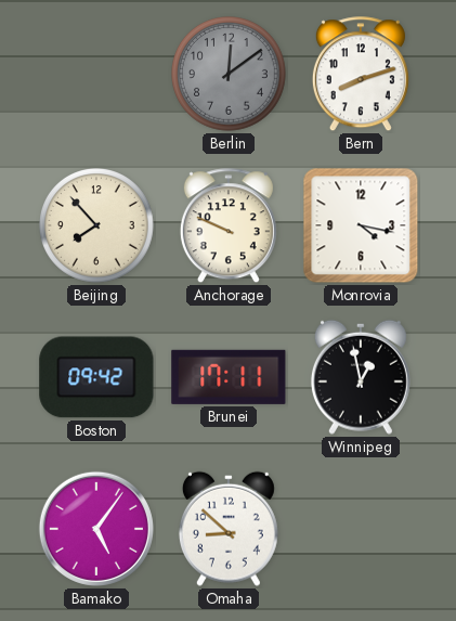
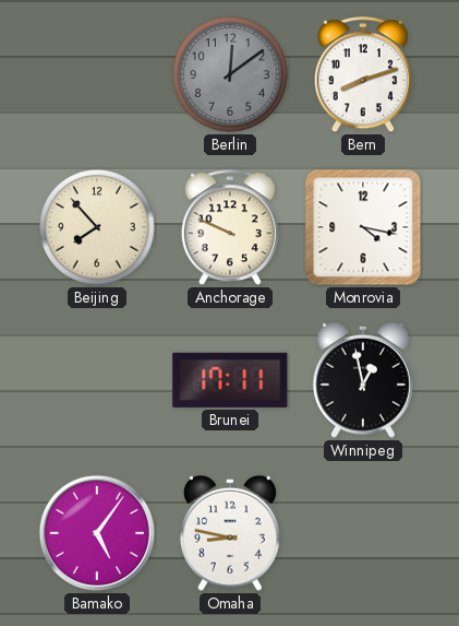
Boston: 09:42 -> none
Omaha: 8:52 -> 8:47
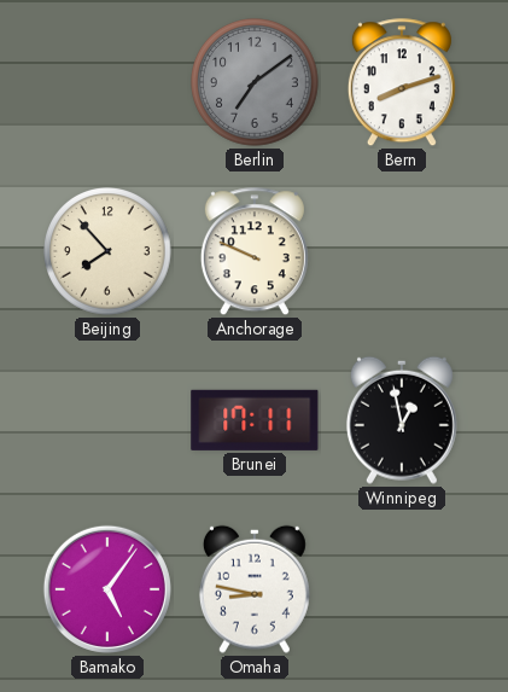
Berlin: 12:09 -> 7:09
Monrovia: 4:17 -> none
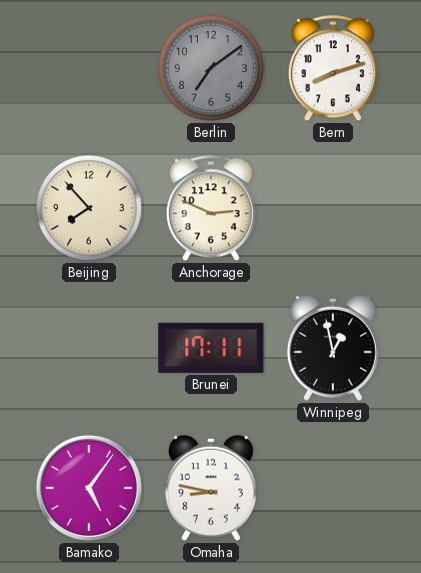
Anchorage: 9:49 -> 2:49
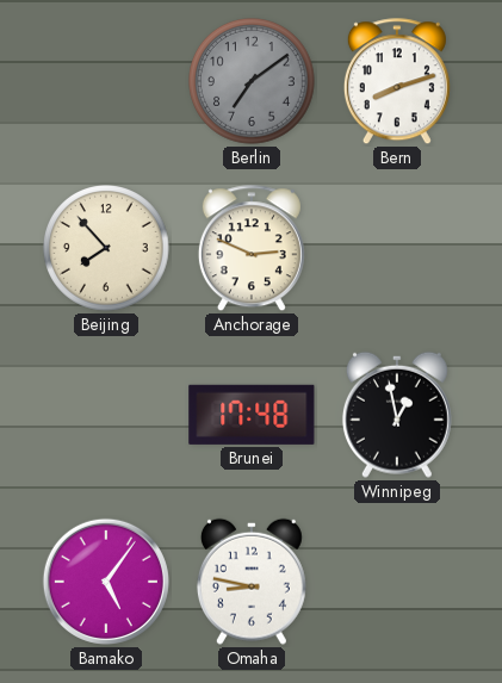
Brunei: 17:11 -> 17:48
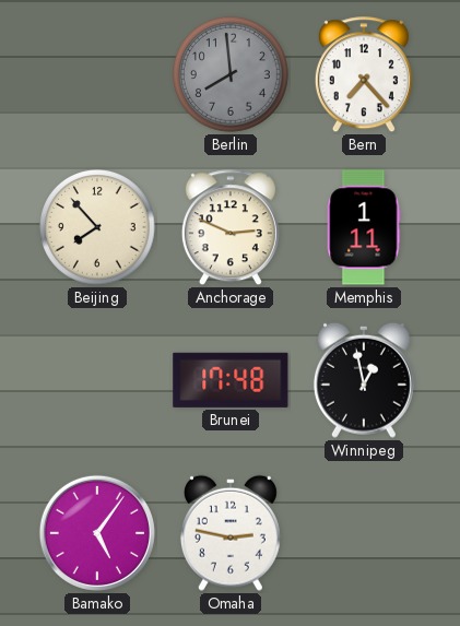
Berlin: 7:09 -> 7:59
Bern: 8:12 -> 7:23
Memphis: none -> 1:11
Omaha: 8:47 -> 2:47
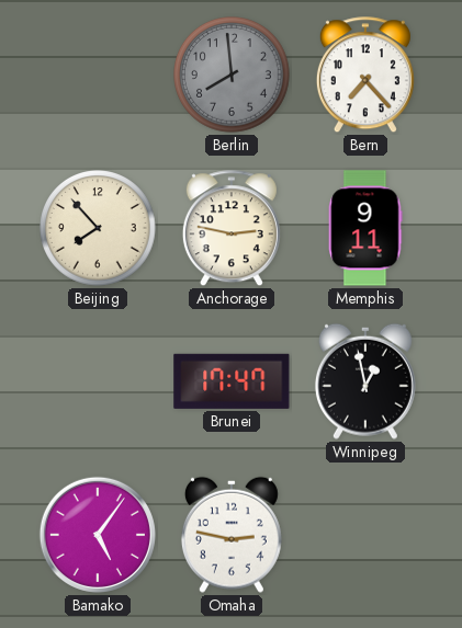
Anchorage: 2:49 -> 2:47
Memphis: 1:11 -> 9:11
Brunei: 17:48 -> 17:47
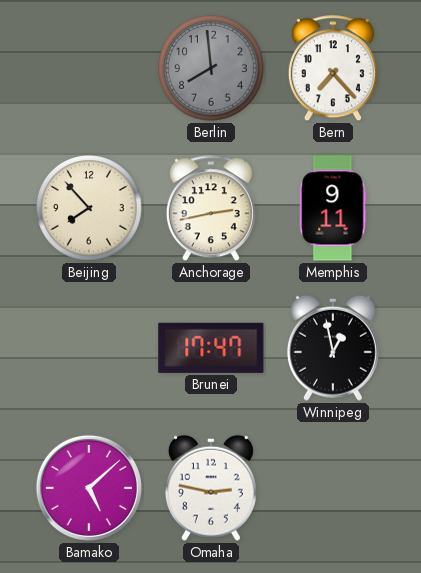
Anchorage: 2:47 -> 2:43
Bamako: 5:06 -> 5:08
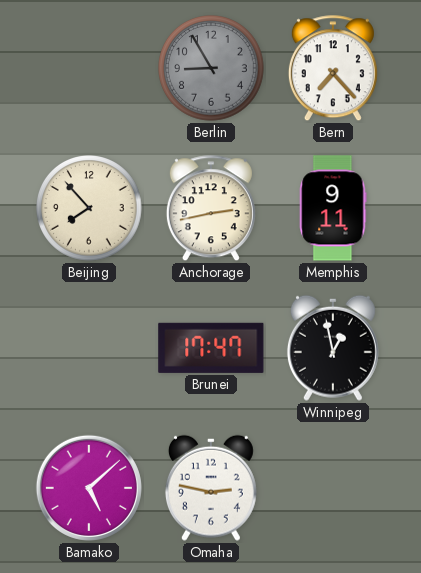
Berlin: 7:59 -> 8:55
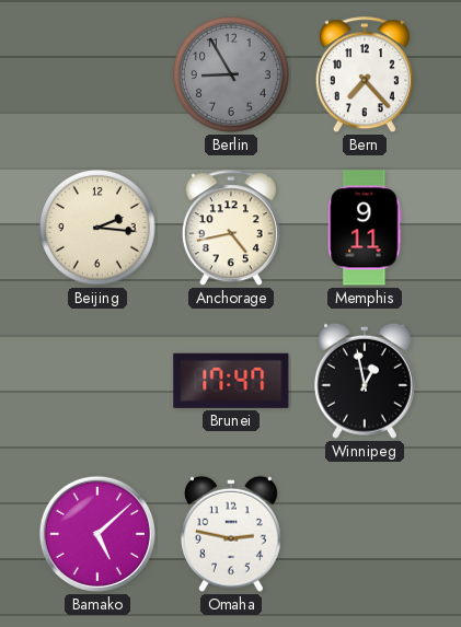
Beijing: 7:53 -> 2:16
Anchorage: 2:43 -> 4:43
